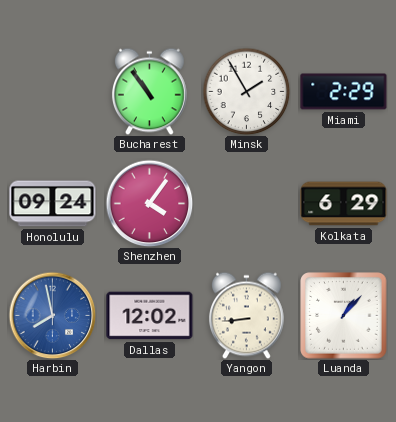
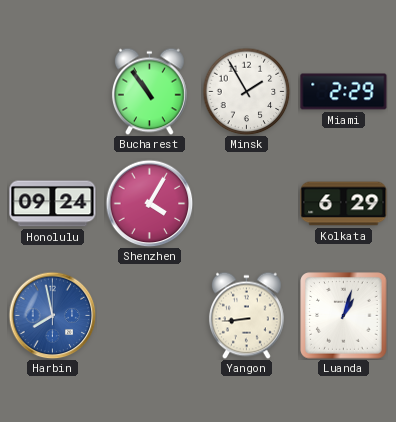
Shenzhen: 4:06 -> 4:05
Dallas: 12:02 -> none
Luanda: 1:07 -> 1:03
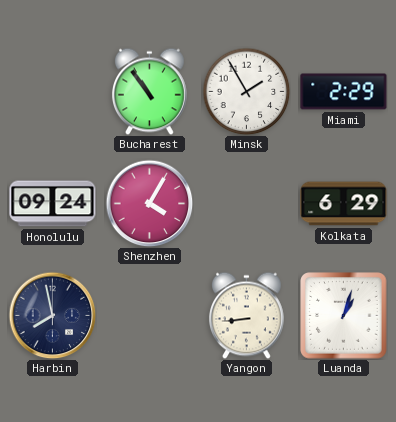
Harbin dial: blue -> navy
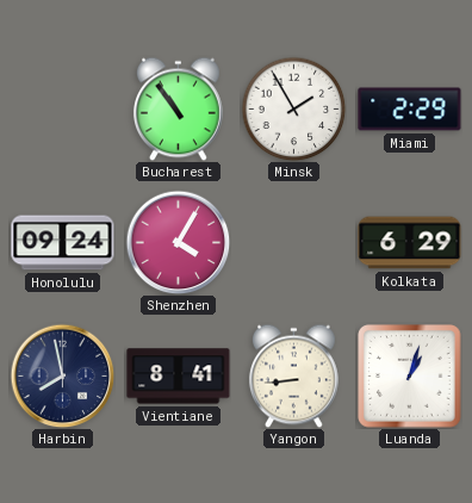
Vientiane: none -> 8:41
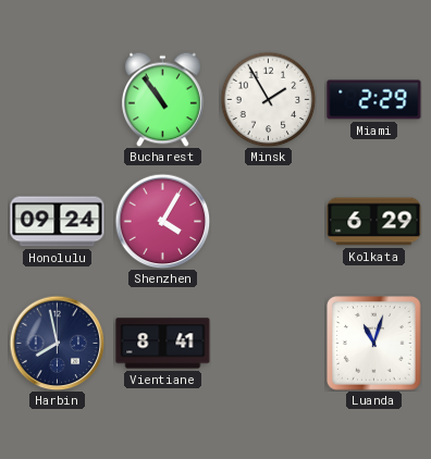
Yangon: 8:44 -> none
Luanda: 1:03 -> 11:03
